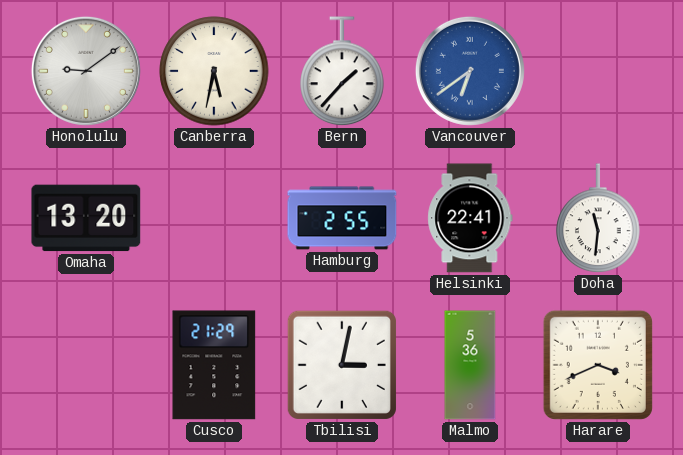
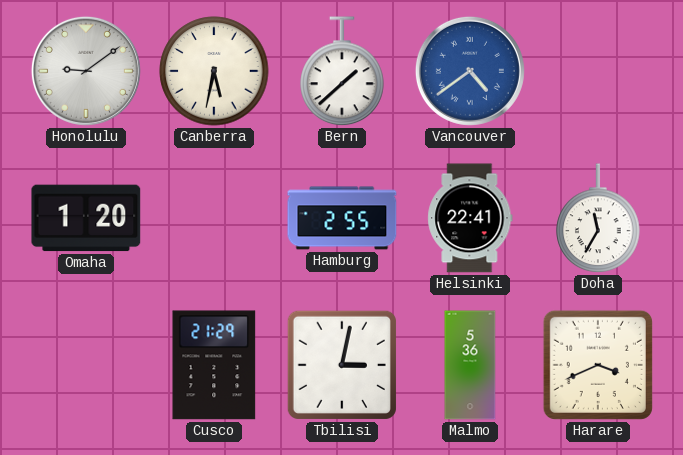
Bern: 1:37 -> 1:38
Vancouver: 6:39 -> 4:39
Omaha: 13:20 -> 1:20
Doha: 11:31 -> 11:35
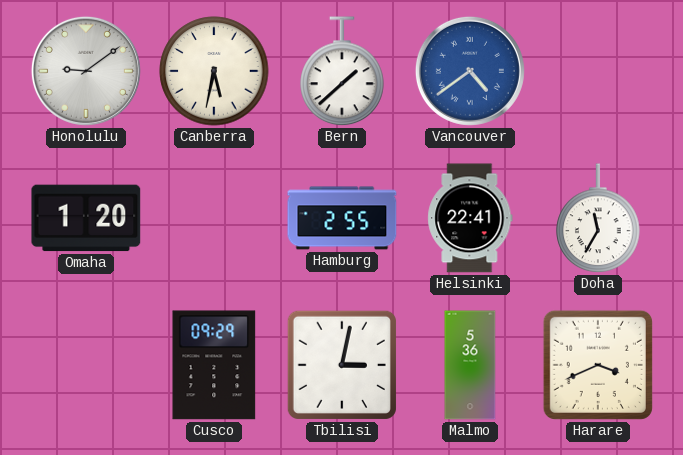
Cusco: 21:29 -> 09:29
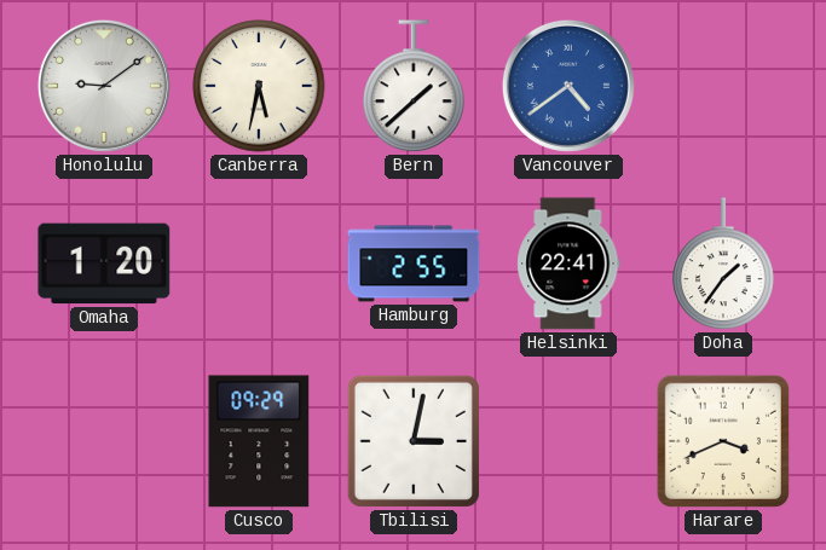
Doha: 11:35 -> 1:36
Malmo: 5:36 -> none
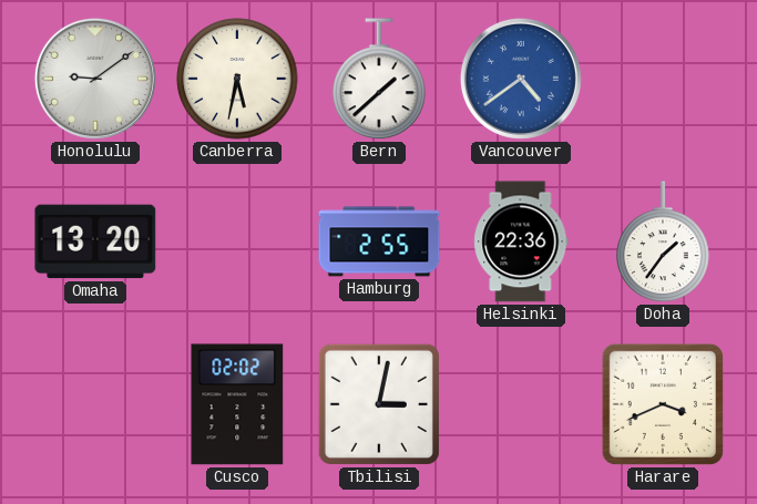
Omaha: 1:20 -> 13:20
Helsinki: 22:41 -> 22:36
Cusco: 09:29 -> 02:02
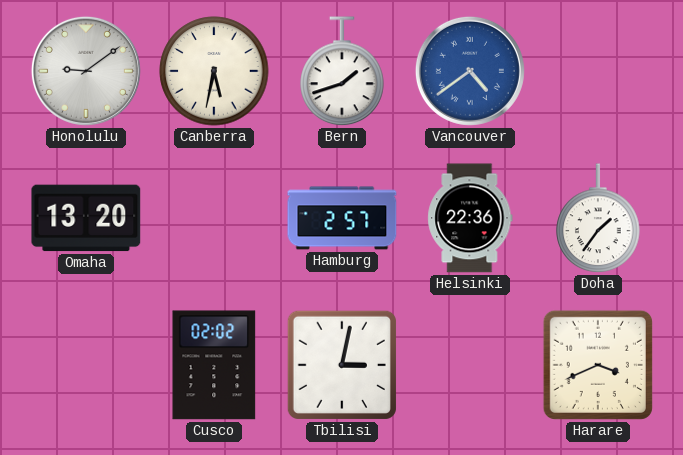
Bern: 1:38 -> 1:42
Hamburg: 2:55 -> 2:57
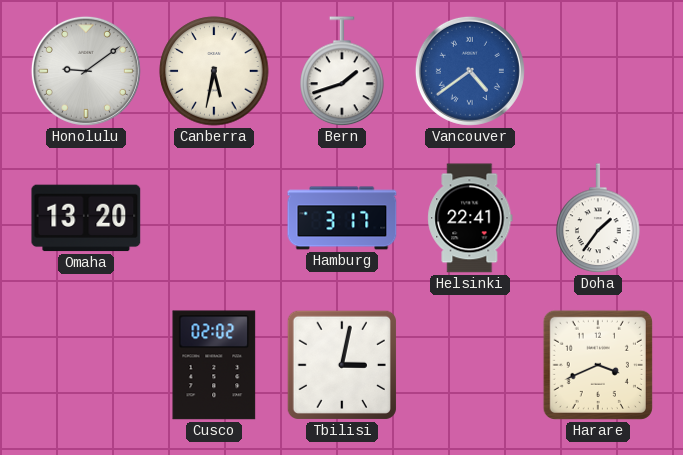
Hamburg: 2:57 -> 3:17
Helsinki: 22:36 -> 22:41
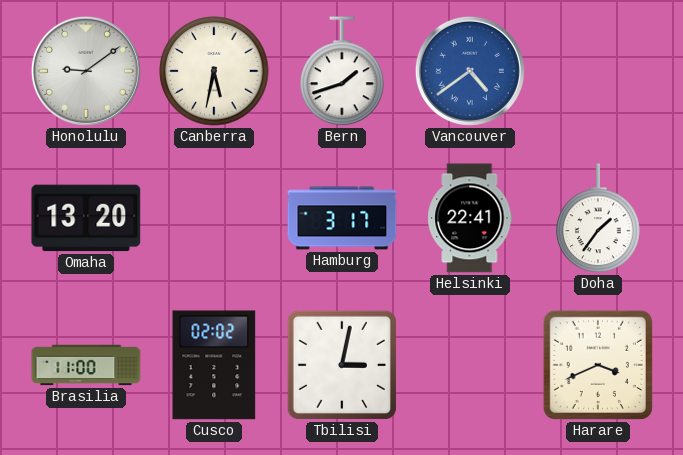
Brasilia: none -> 11:00
